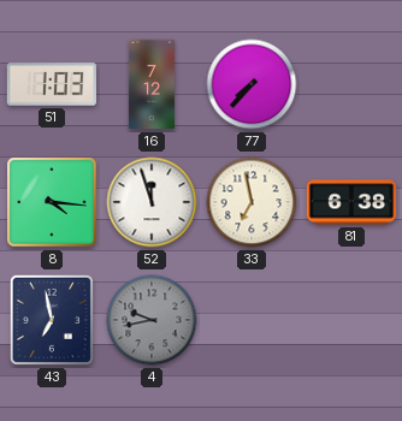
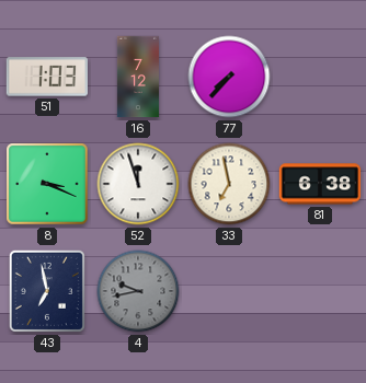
8: 4:16 -> 3:19
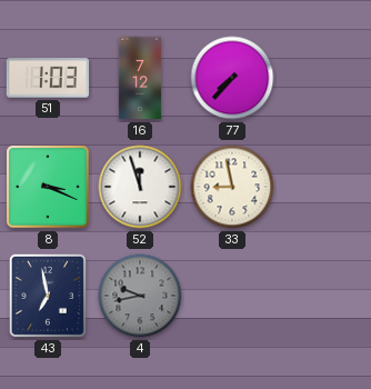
33: 6:58 -> 8:58
81: 6:38 -> none
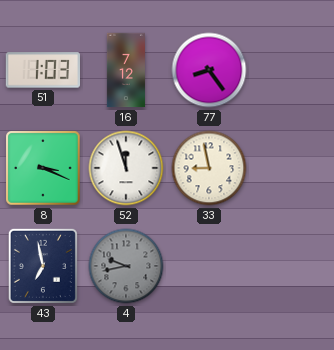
77: 7:37 -> 8:24
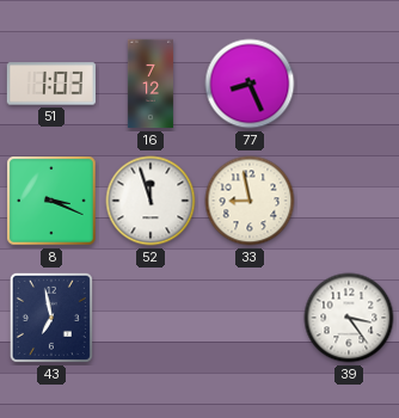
77: 8:24 -> 8:26
4: 9:43 -> none
39: none -> 3:24
